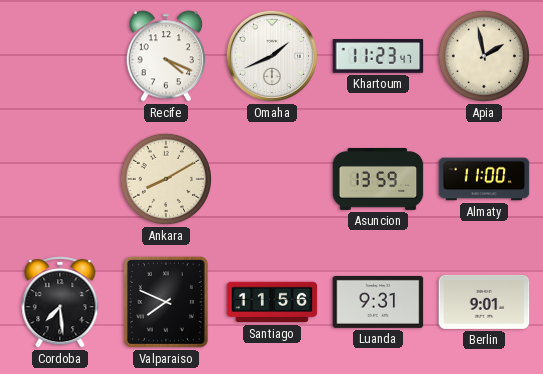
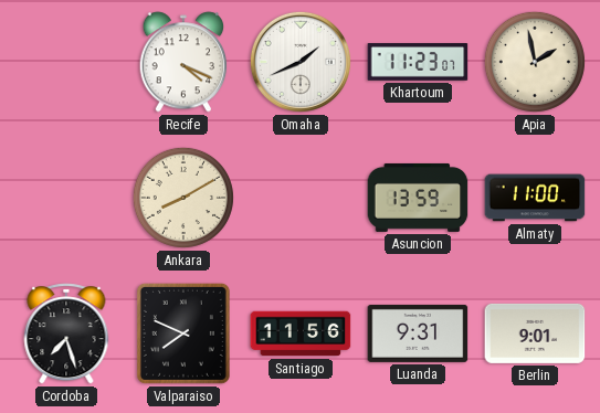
Khartoum: 11:23:47 -> 11:23:07
Cordoba: 7:29 -> 7:27
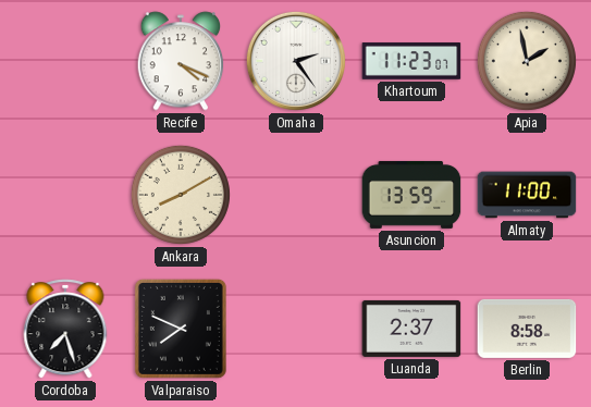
Omaha: 1:41 -> 2:24
Santiago: 11:56 -> none
Luanda: 9:31 -> 2:37
Berlin: 9:01 -> 8:58
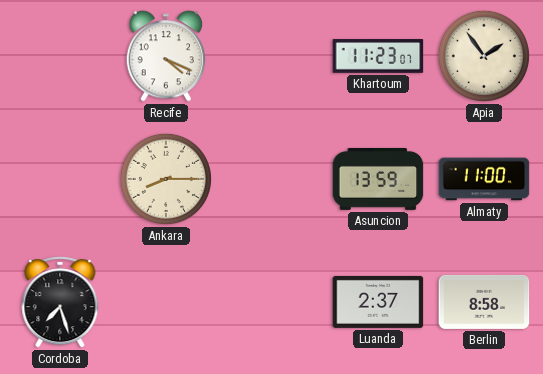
Omaha: 2:24 -> none
Apia: 1:58 -> 1:54
Ankara: 8:10 -> 8:15
Valparaiso: 7:49 -> none
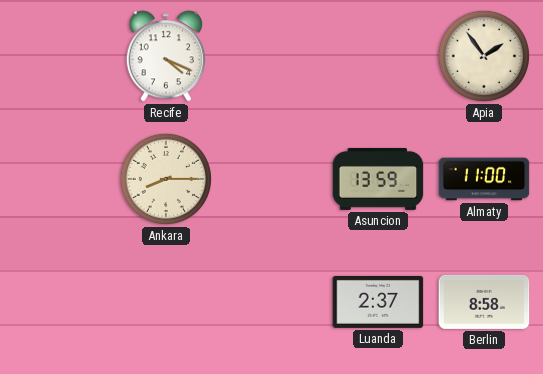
Khartoum: 11:23 -> none
Cordoba: 7:27 -> none
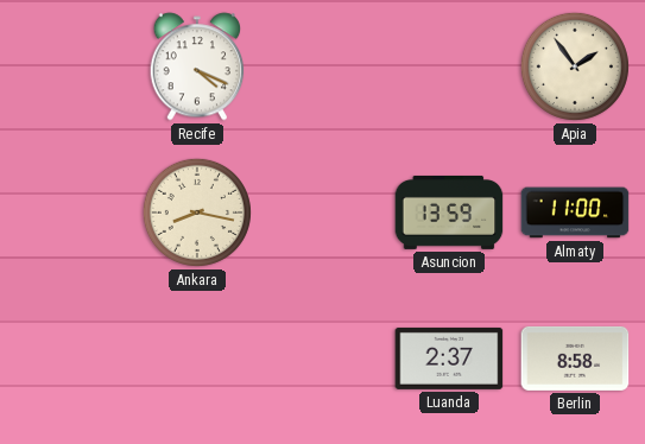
Ankara: 8:15 -> 8:17
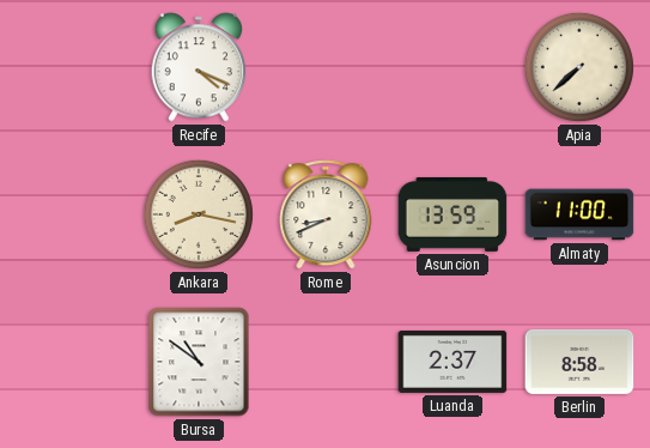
Apia: 1:54 -> 7:38
Rome: none -> 8:41
Bursa: none -> 10:51
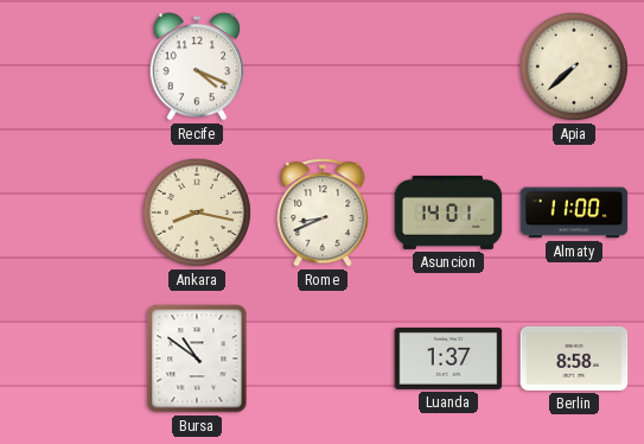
Asuncion: 13:59 -> 14:01
Luanda: 2:37 -> 1:37
